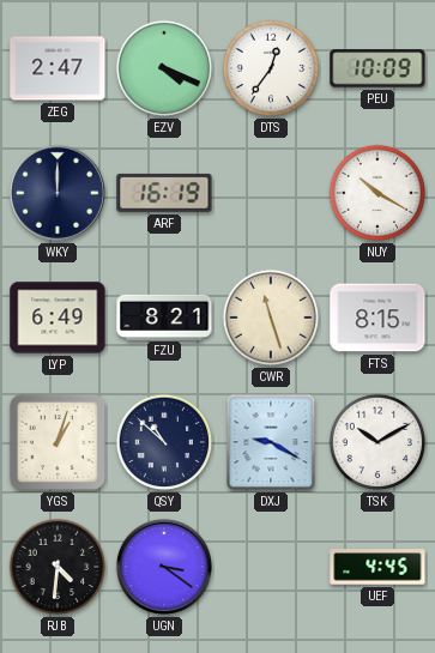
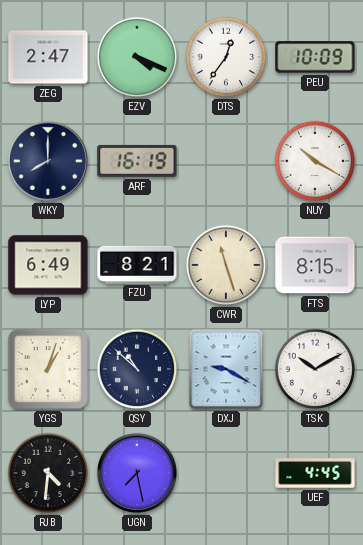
WKY: 12:00 -> 8:00
UGN: 3:21 -> 7:28
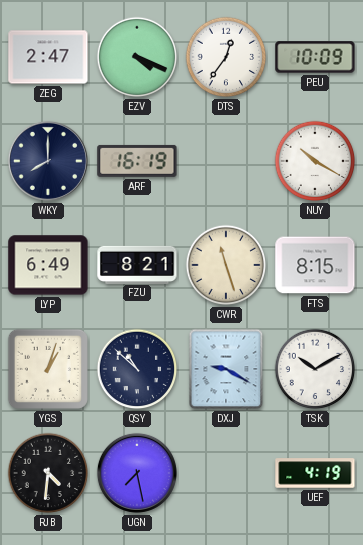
UEF: 4:45 -> 4:19
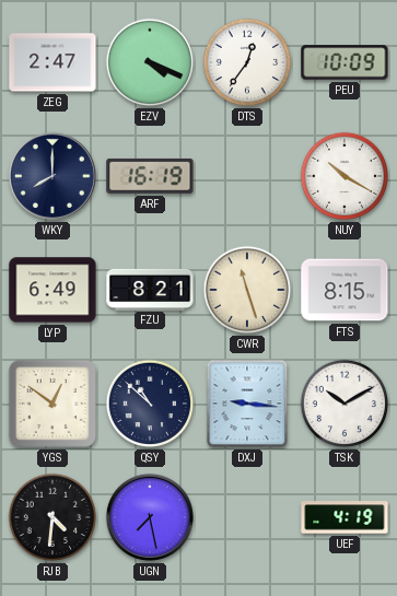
YGS: 1:03 -> 12:51
DXJ: 9:20 -> 9:16
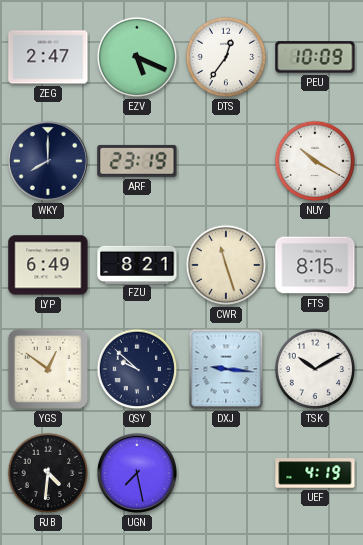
EZV: 4:19 -> 5:19
ARF: 16:19 -> 23:19
QSY: 10:52 -> 9:52
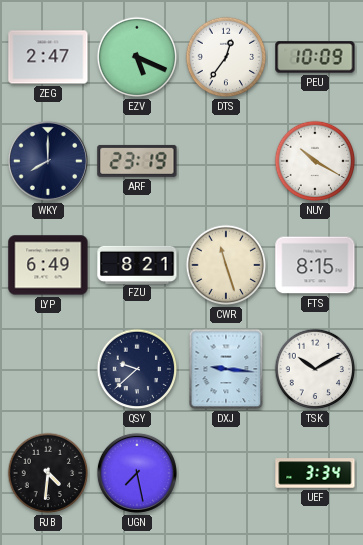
YGS: 12:51 -> none
QSY: 9:52 -> 9:38
UEF: 4:19 -> 3:34
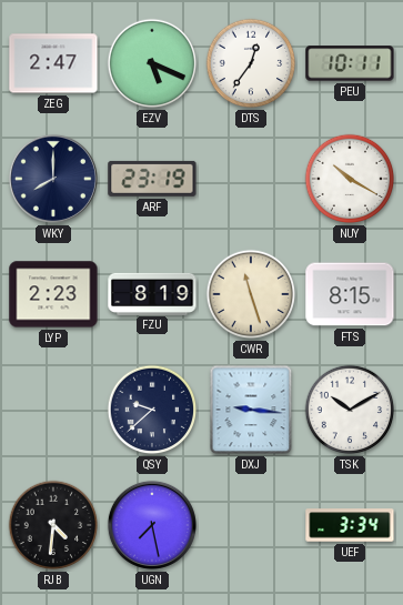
PEU: 10:09 -> 10:11
LYP: 6:49 -> 2:23
FZU: 8:21 -> 8:19
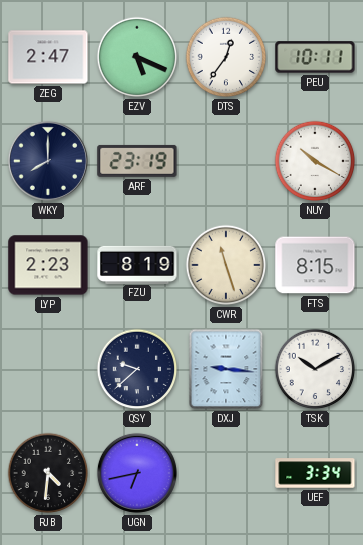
UGN: 7:28 -> 6:43
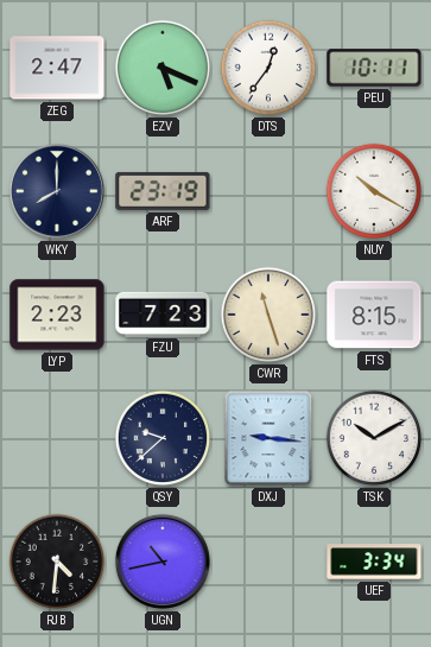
FZU: 8:19 -> 7:23
UGN: 6:43 -> 10:43
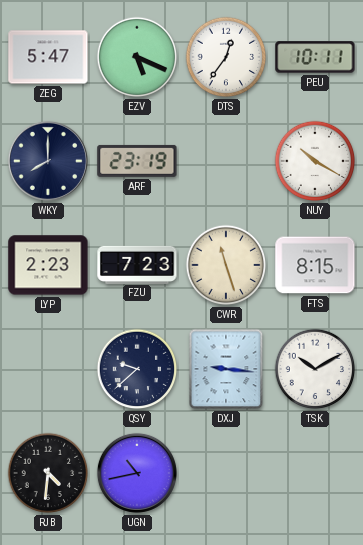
ZEG: 2:47 -> 5:47
UEF: 3:34 -> none
